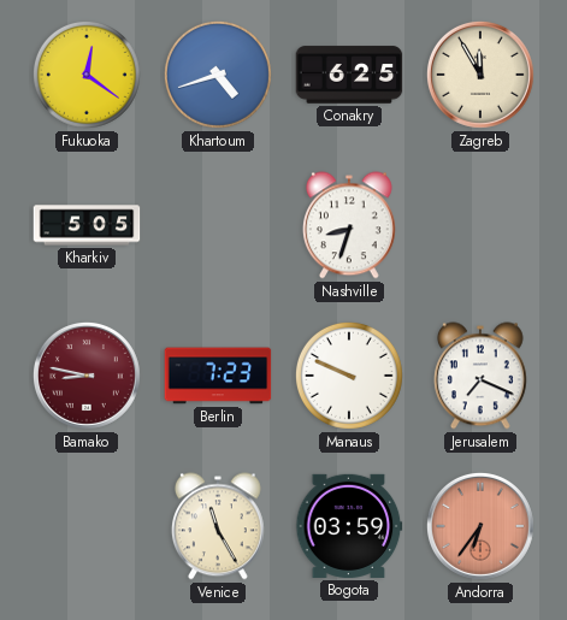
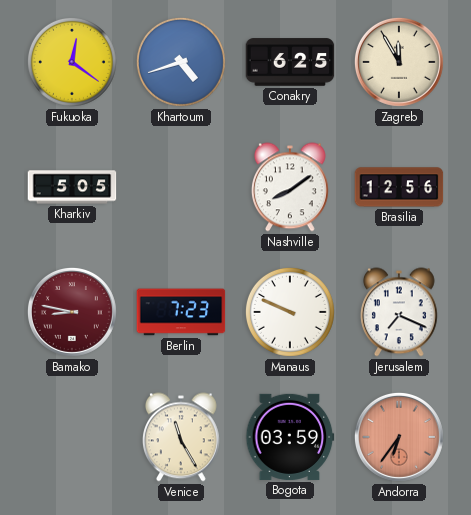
Nashville: 8:33 -> 8:09
Brasilia: none -> 12:56
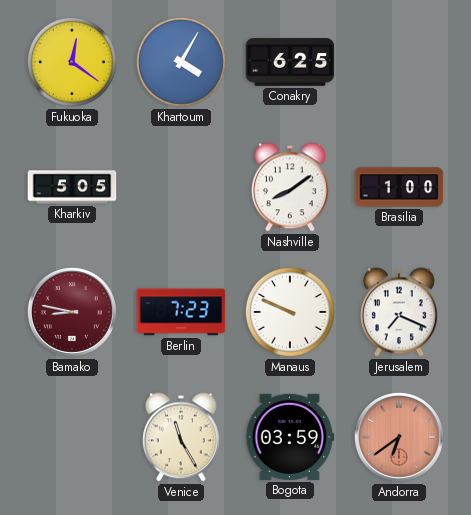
Khartoum: 4:42 -> 4:05
Zagreb: 11:55 -> none
Brasilia: 12:56 -> 1:00
Andorra: 6:36 -> 6:39
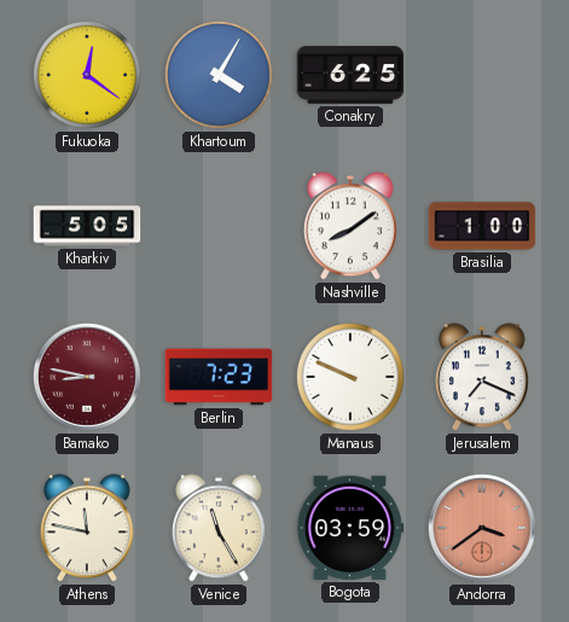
Athens: none -> 11:47
Andorra: 6:39 -> 3:39
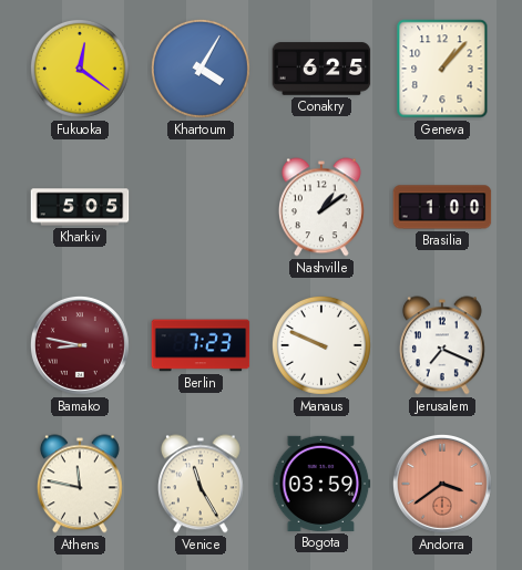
Geneva: none -> 1:07
Nashville: 8:09 -> 1:09
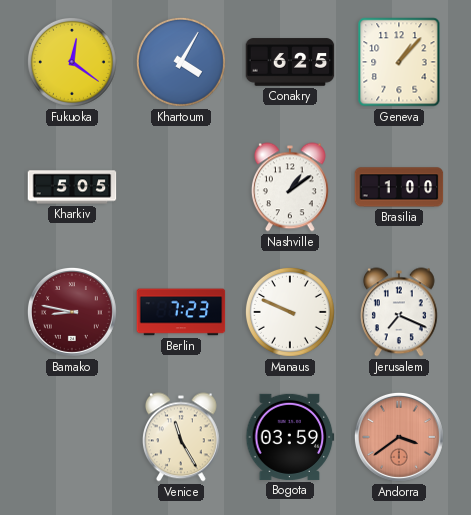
Athens: 11:47 -> none
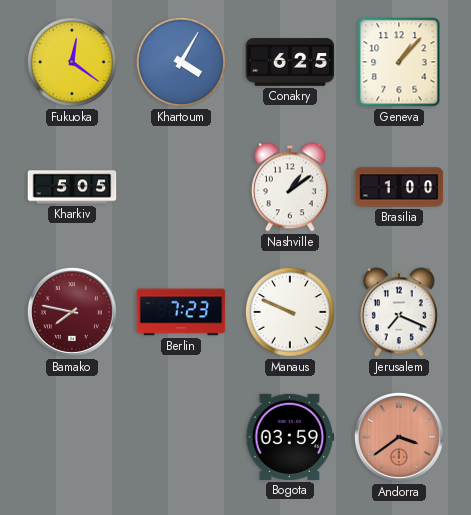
Bamako: 8:47 -> 7:47
Venice: 11:25 -> none
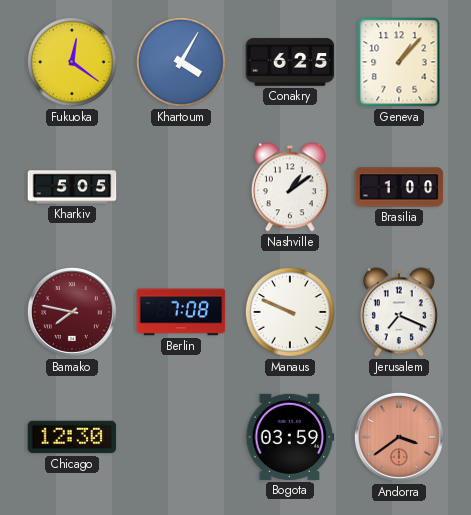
Berlin: 7:23 -> 7:08
Chicago: none -> 12:30
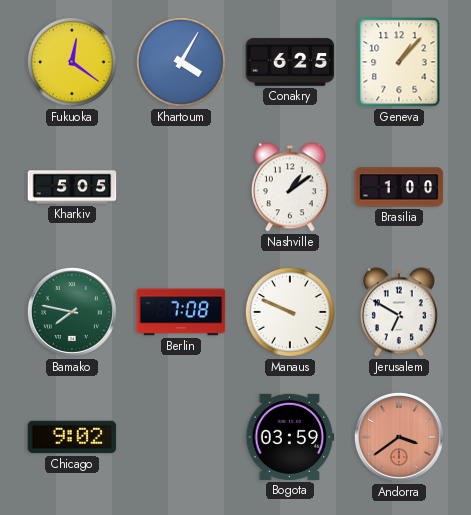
Bamako dial: burgundy -> green
Jerusalem: 7:19 -> 6:50
Chicago: 12:30 -> 9:02
